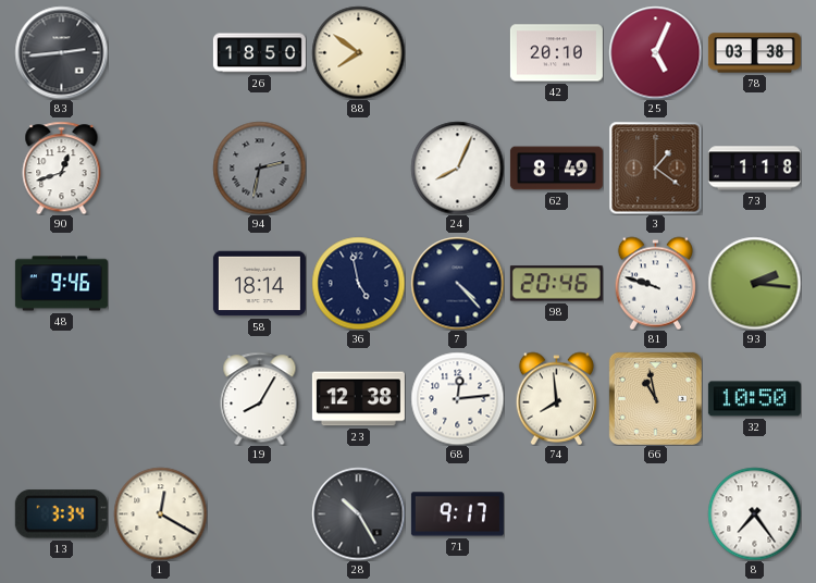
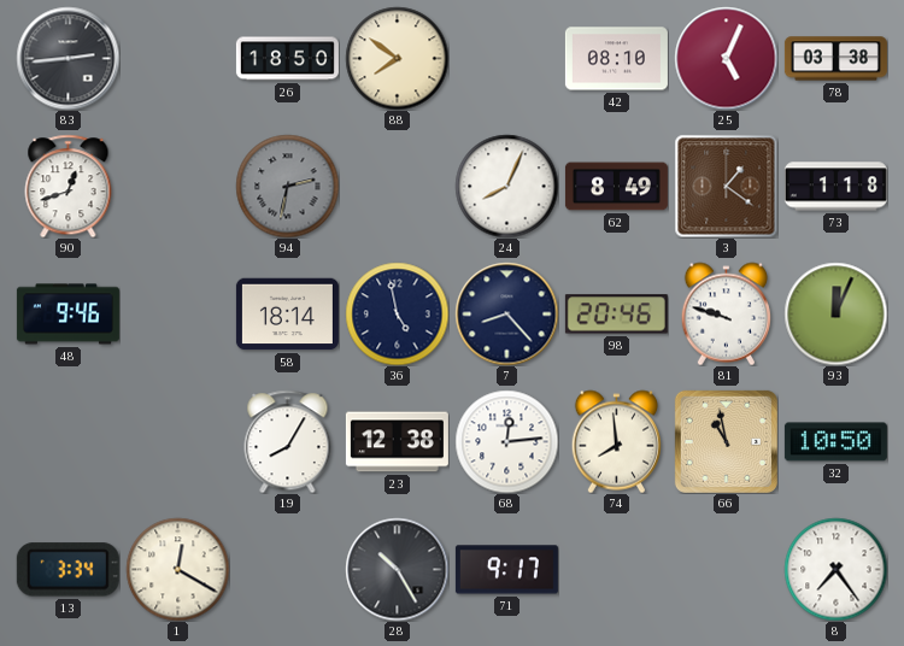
42: 20:10 -> 08:10
7: 4:23 -> 8:23
93: 2:16 -> 12:04
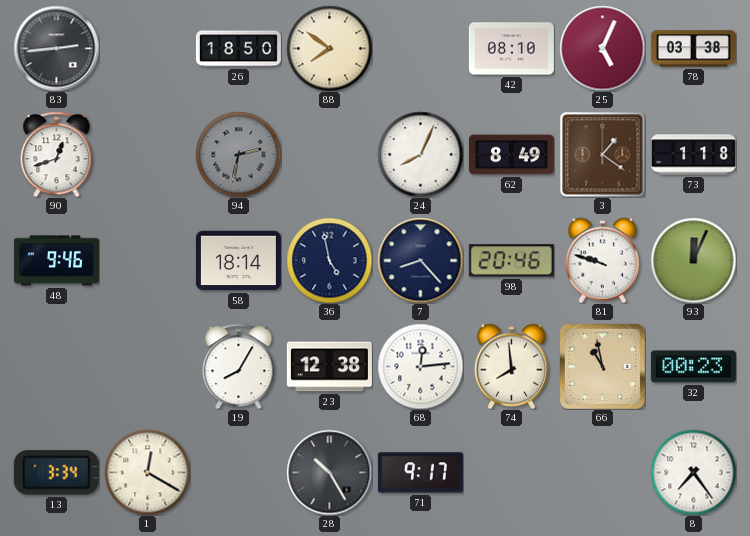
32: 10:50 -> 00:23
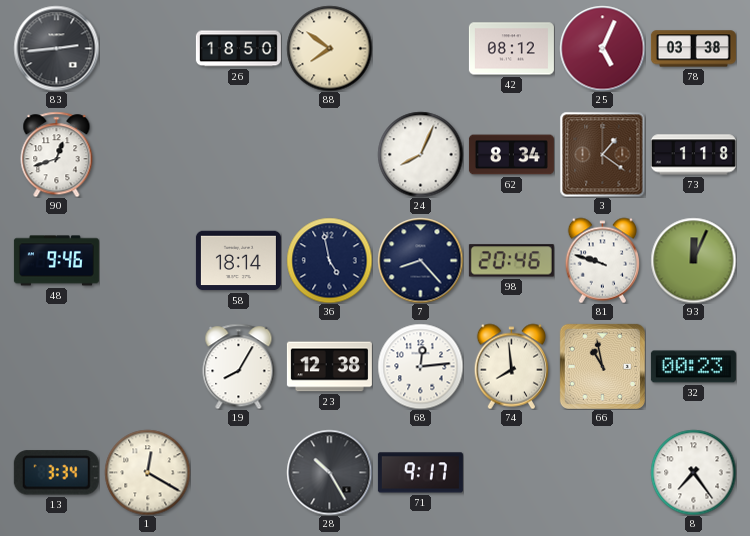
42: 08:10 -> 08:12
94: 2:32 -> none
62: 8:49 -> 8:34
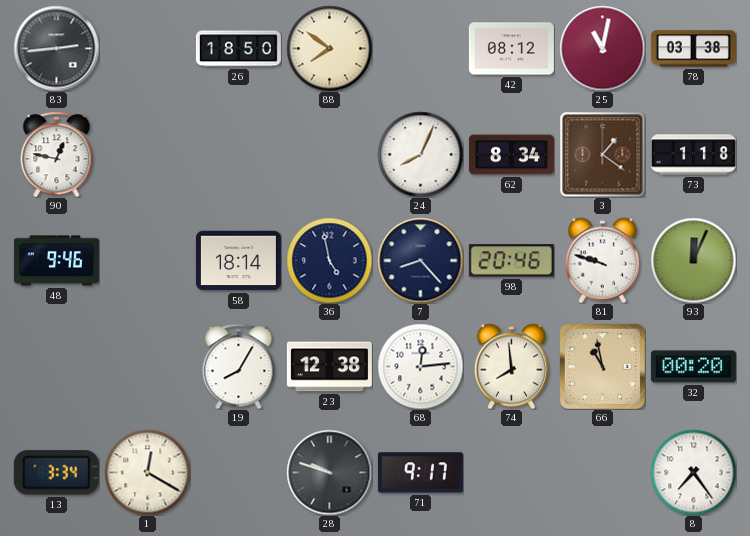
25: 5:04 -> 11:02
90: 12:42 -> 12:47
32: 00:23 -> 00:20
28: 10:25 -> 9:48
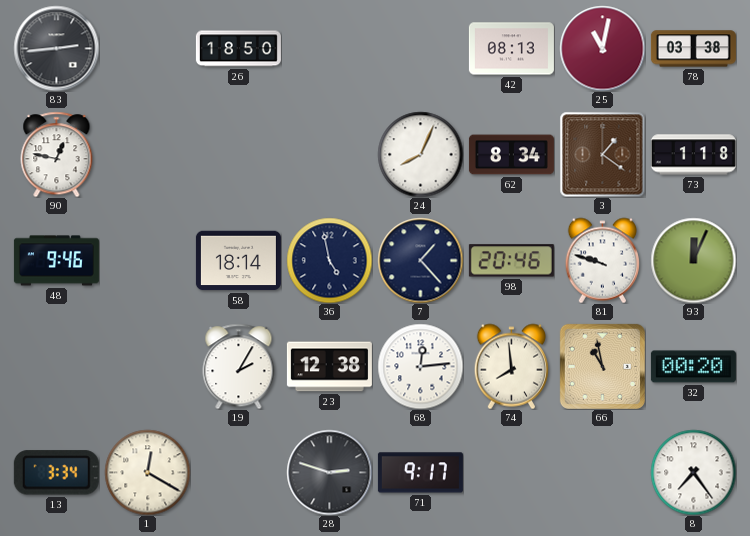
88: 7:51 -> none
42: 08:12 -> 08:13
7: 8:23 -> 1:23
19: 8:05 -> 2:05
28: 9:48 -> 2:48
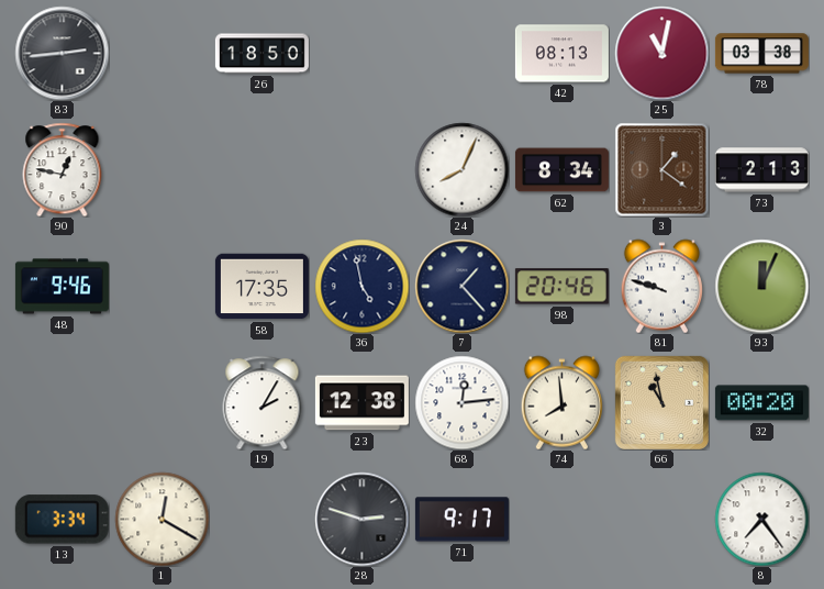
73: 1:18 -> 2:13
58: 18:14 -> 17:35
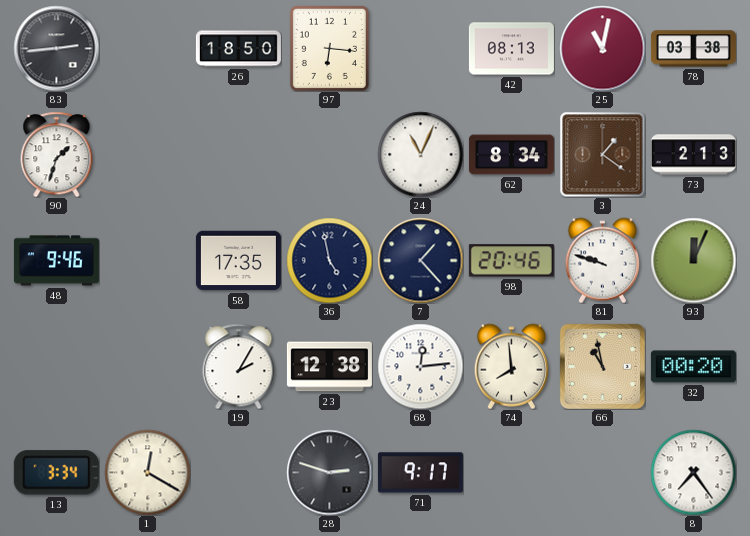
97: none -> 6:16
90: 12:47 -> 1:33
24: 8:04 -> 11:04
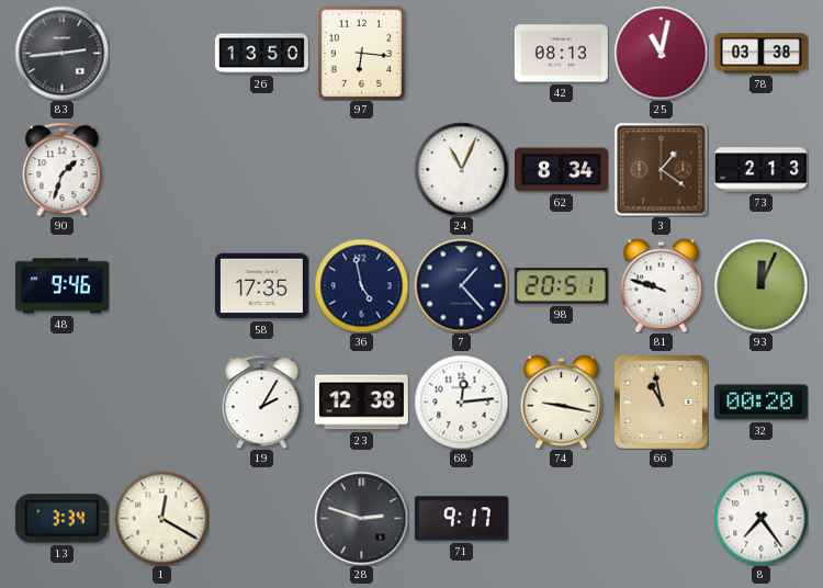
26: 18:50 -> 13:50
98: 20:46 -> 20:51
74: 7:59 -> 9:17
